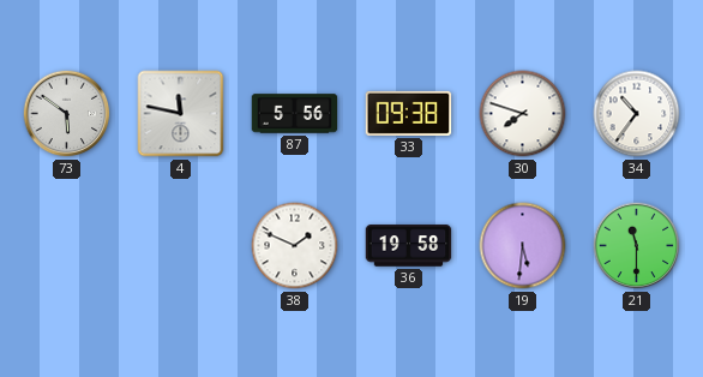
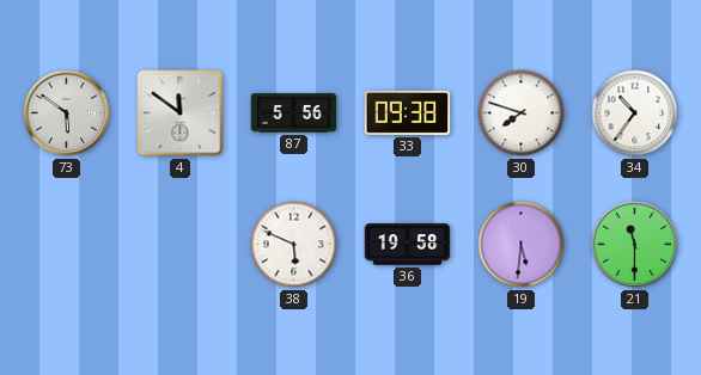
4: 11:47 -> 11:51
38: 1:49 -> 5:49
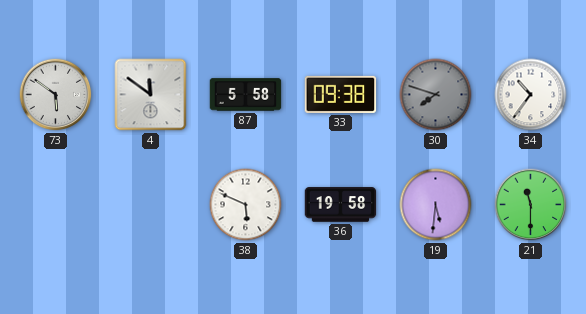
87: 5:56 -> 5:58
30 dial: white -> grey
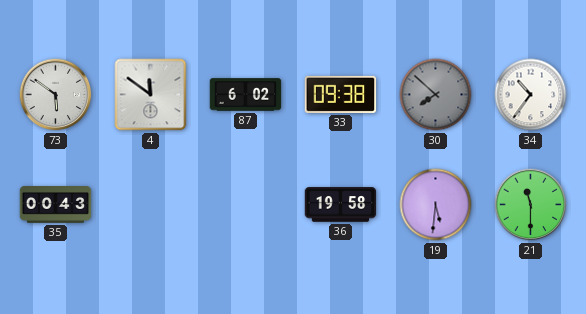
87: 5:58 -> 6:02
30: 7:48 -> 7:52
35: none -> 00:43
38: 5:49 -> none
